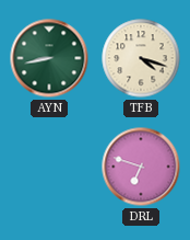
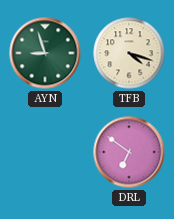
AYN: 8:43 -> 8:57
DRL: 6:48 -> 6:51
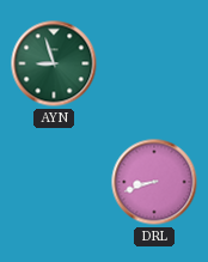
TFB: 4:18 -> none
DRL: 6:51 -> 8:42
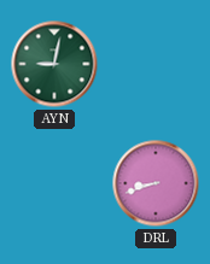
AYN: 8:57 -> 9:02
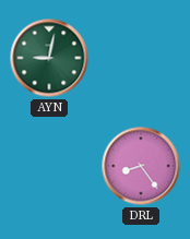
DRL: 8:42 -> 8:24
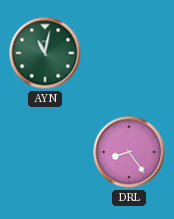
AYN: 9:02 -> 11:02
